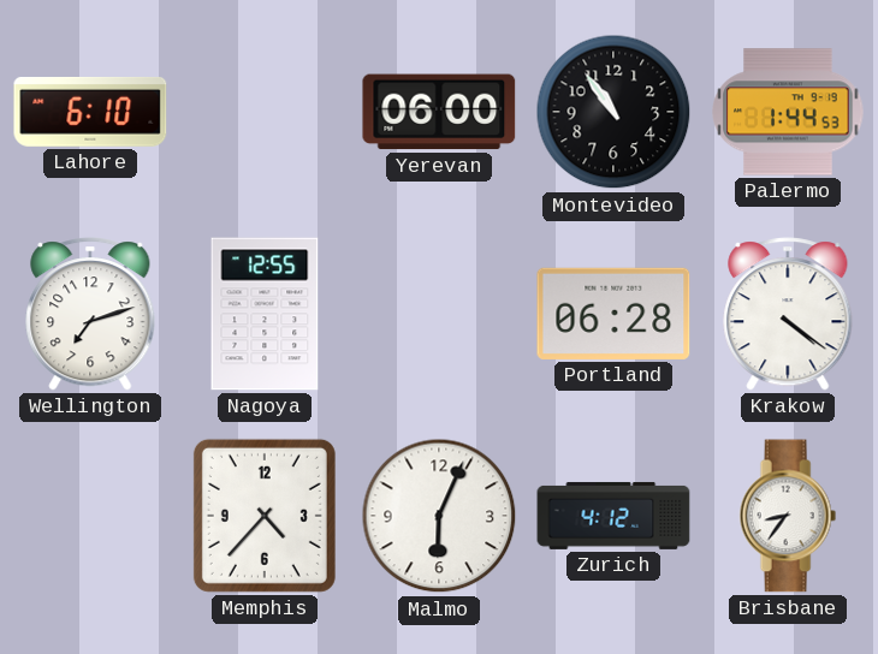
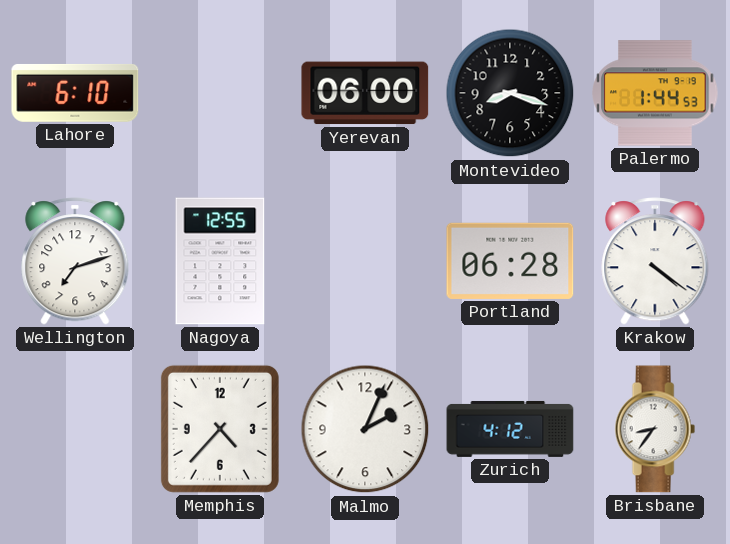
Montevideo: 10:54 -> 8:18
Malmo: 6:04 -> 2:04
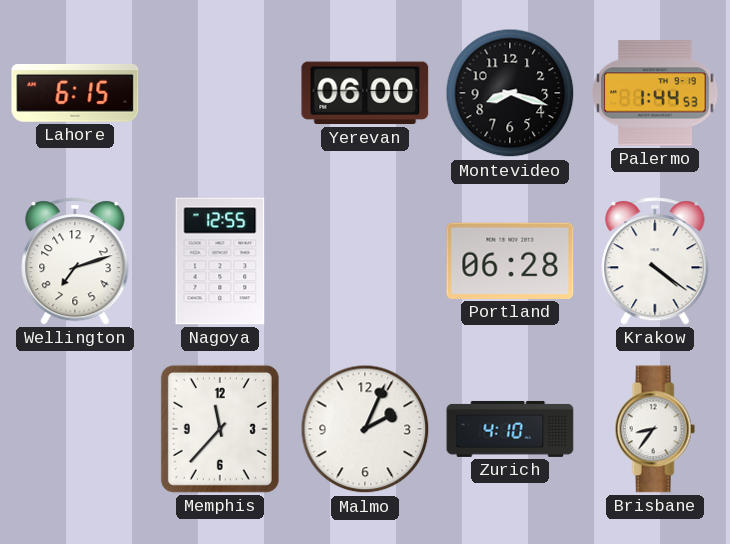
Lahore: 6:10 -> 6:15
Memphis: 4:37 -> 11:37
Zurich: 4:12 -> 4:10
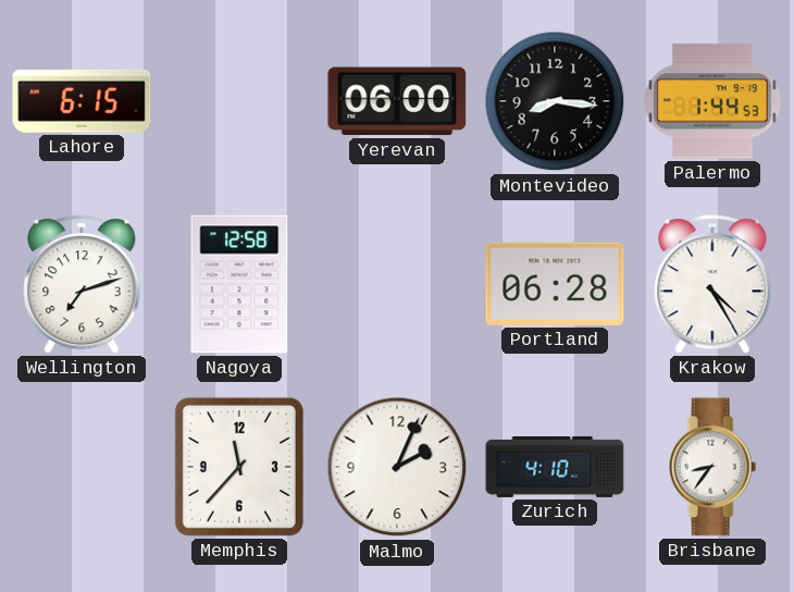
Montevideo: 8:18 -> 8:16
Nagoya: 12:55 -> 12:58
Krakow: 4:21 -> 4:25
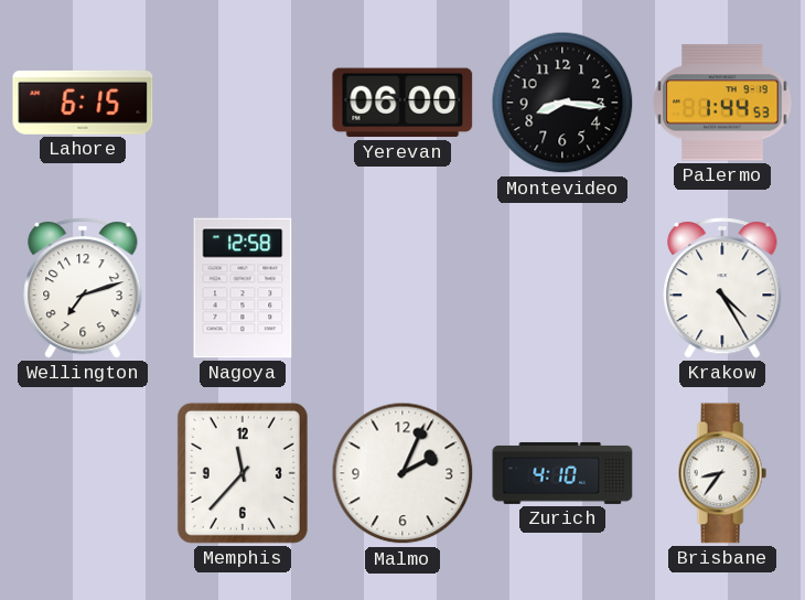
Portland: 06:28 -> none
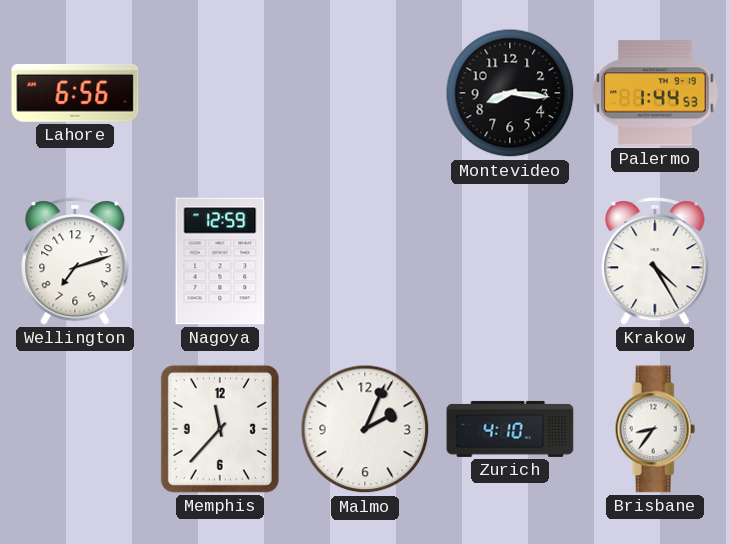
Lahore: 6:15 -> 6:56
Yerevan: 06:00 -> none
Nagoya: 12:58 -> 12:59
